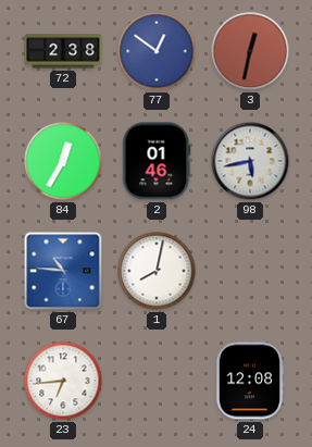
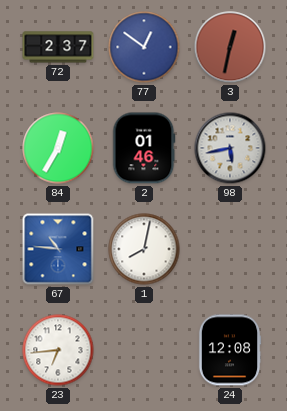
72: 2:38 -> 2:37
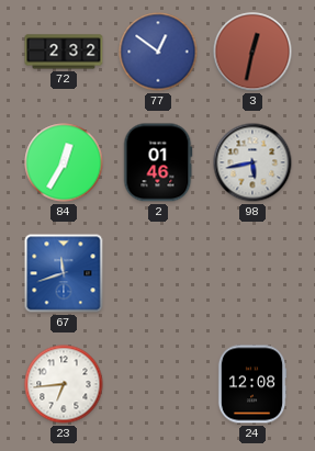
72: 2:37 -> 2:32
67: 10:46 -> 11:42
1: 8:02 -> none
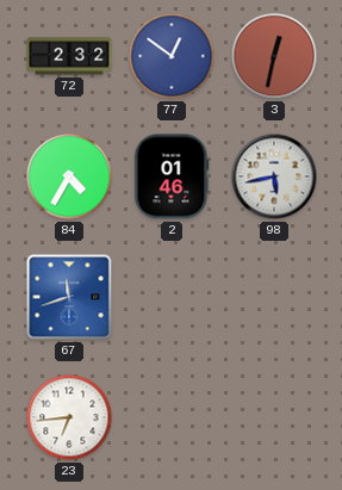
84: 12:35 -> 4:35
24: 12:08 -> none
